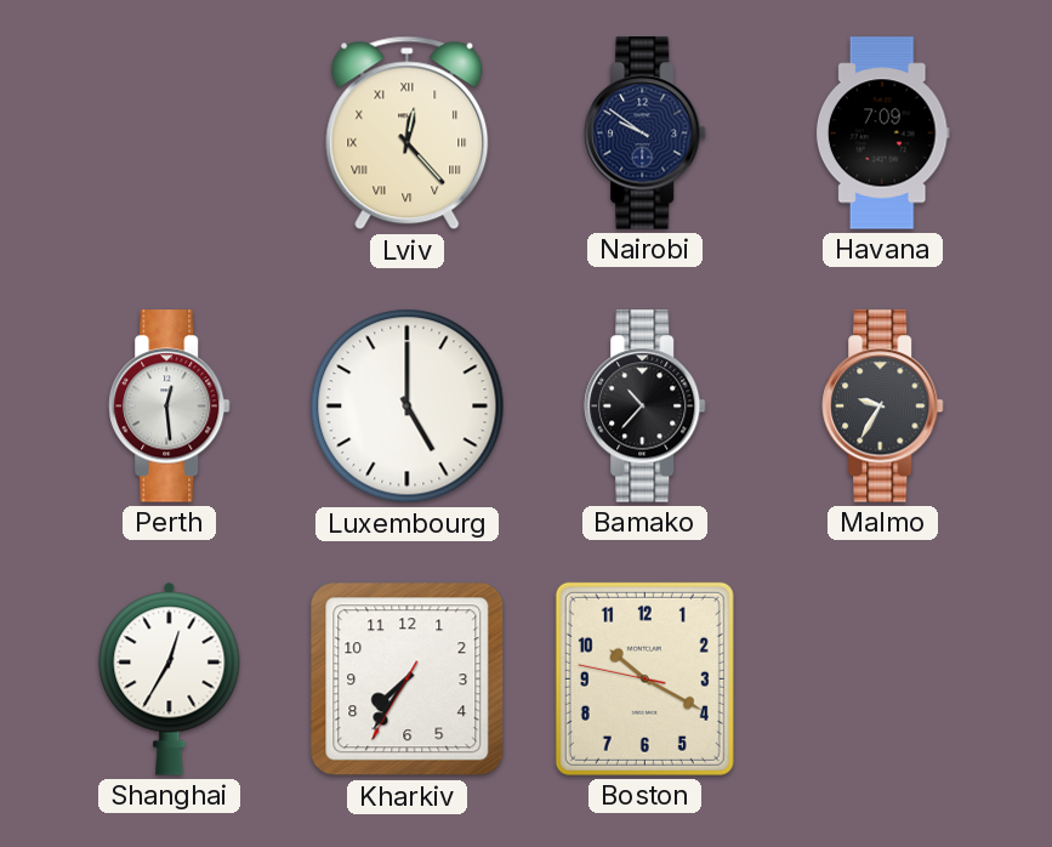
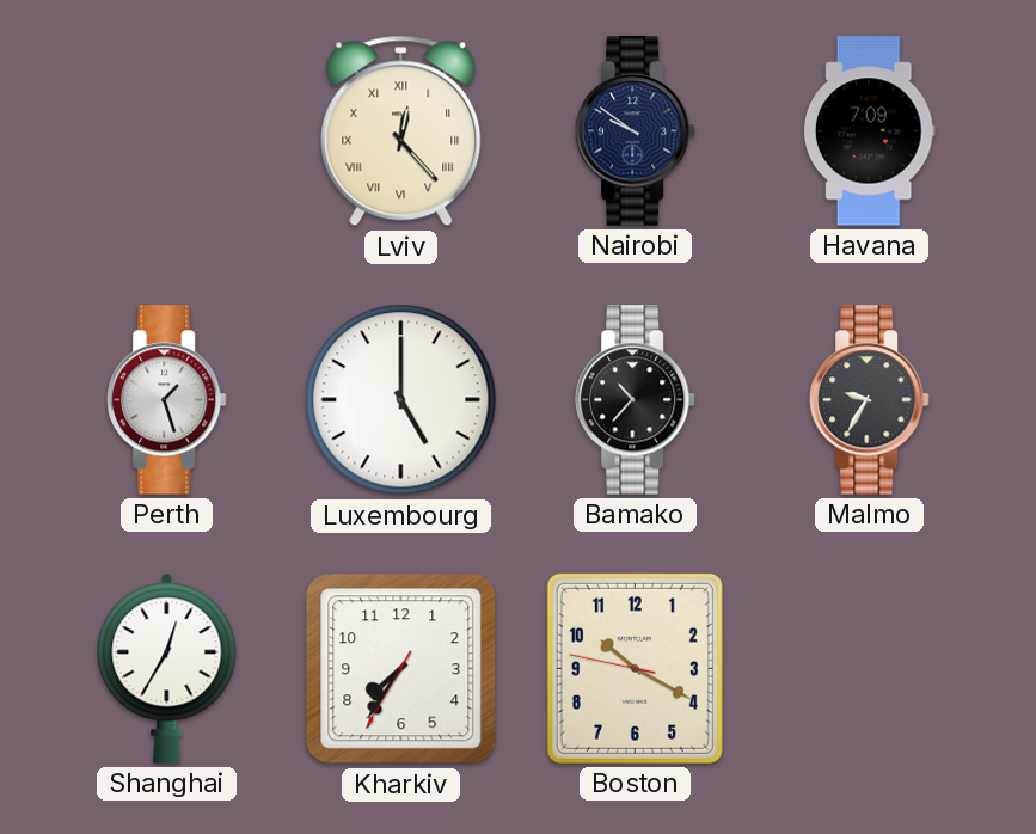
Perth: 12:29 -> 1:27
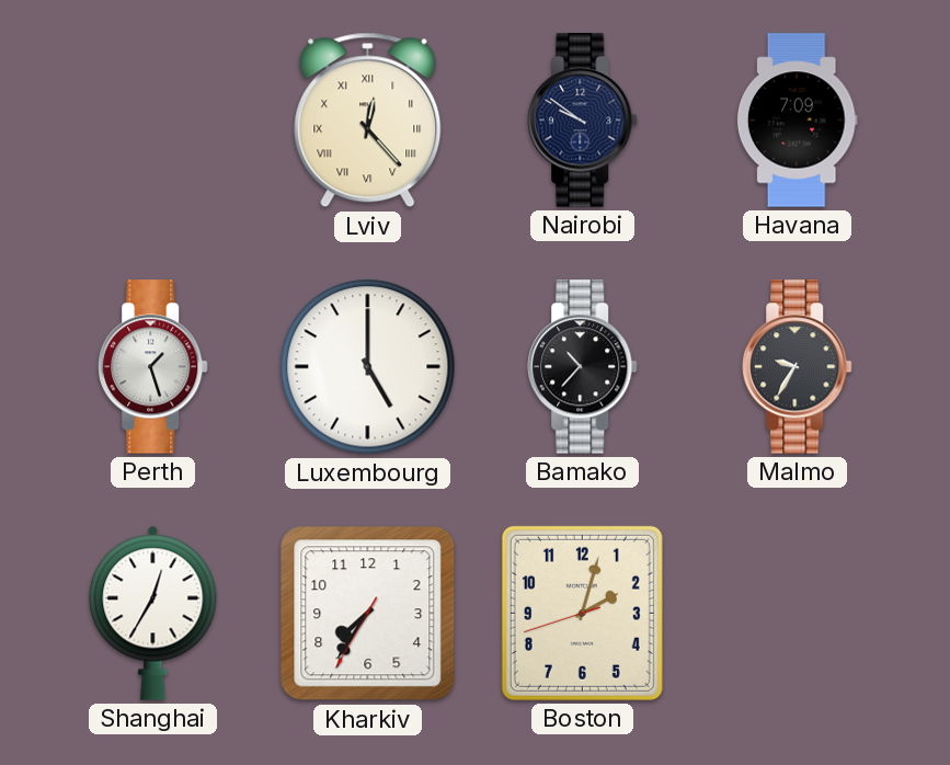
Boston: 10:19 -> 2:02
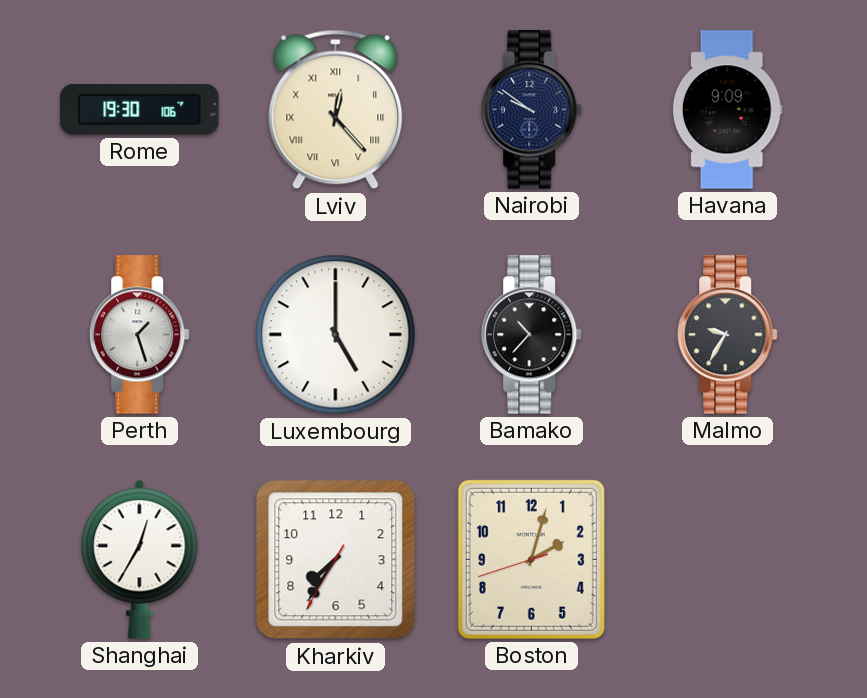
Rome: none -> 19:30
Havana: 7:09 -> 9:09
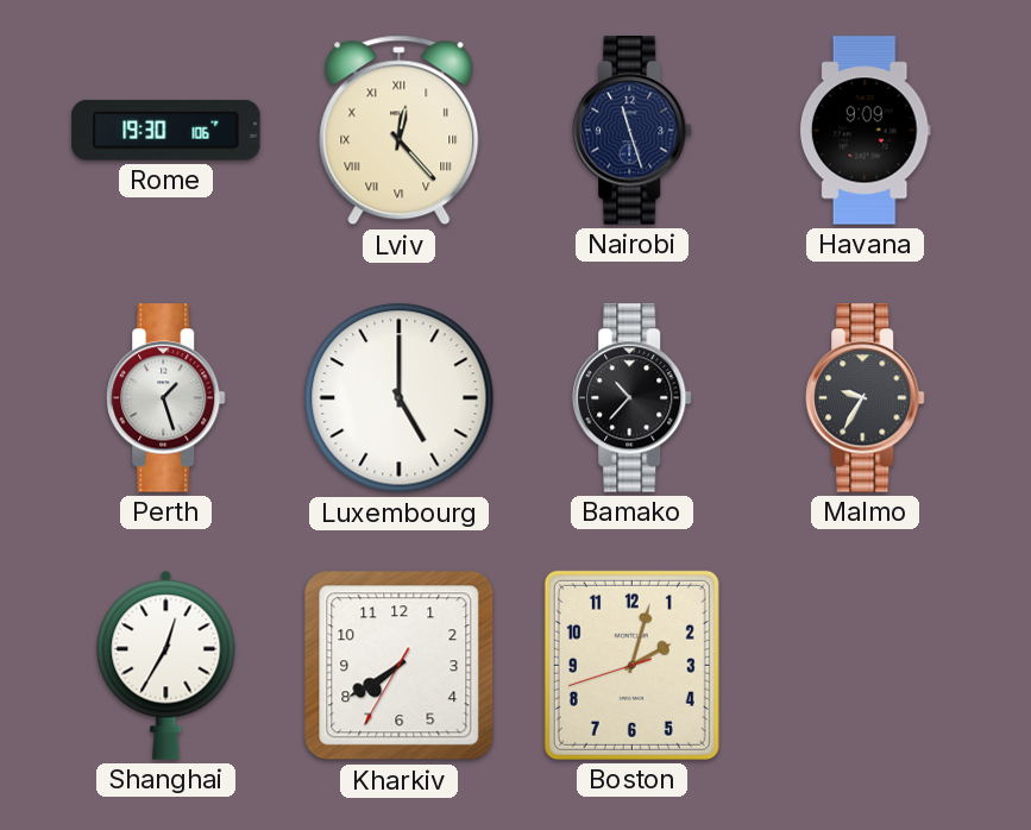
Nairobi: 9:51 -> 11:27
Kharkiv: 7:35 -> 7:39
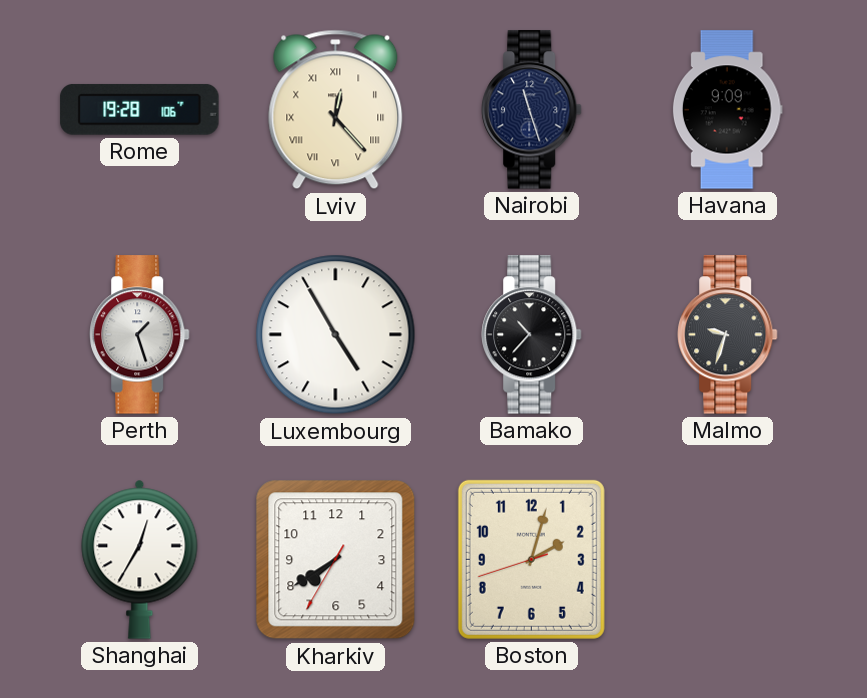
Rome: 19:30 -> 19:28
Luxembourg: 5:00 -> 4:55
Malmo: 9:35 -> 9:33
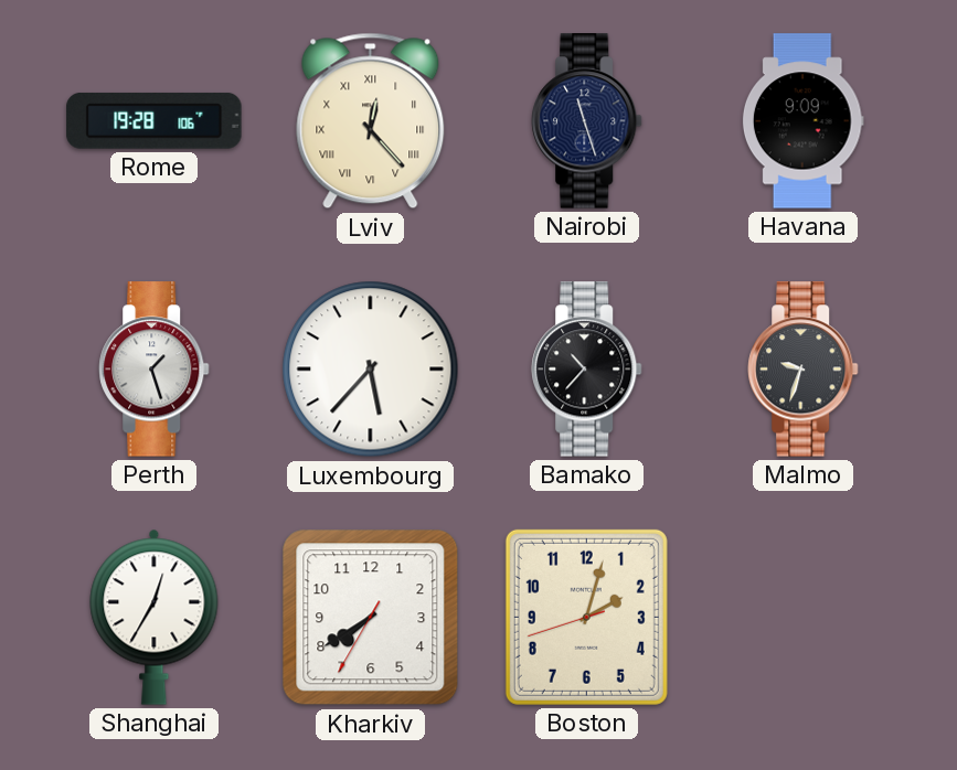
Luxembourg: 4:55 -> 5:37
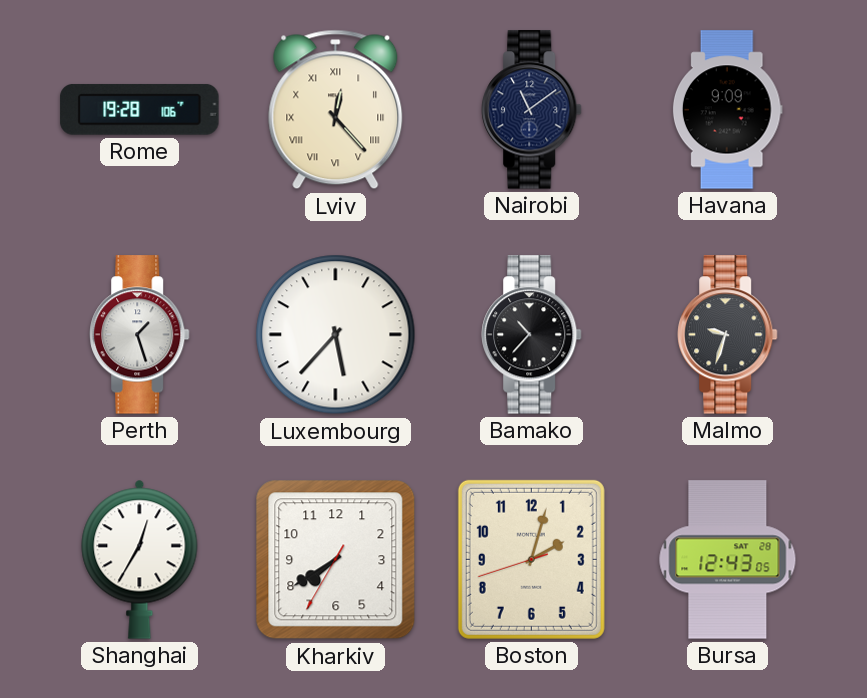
Nairobi: 11:27 -> 11:09
Bursa: none -> 12:43
